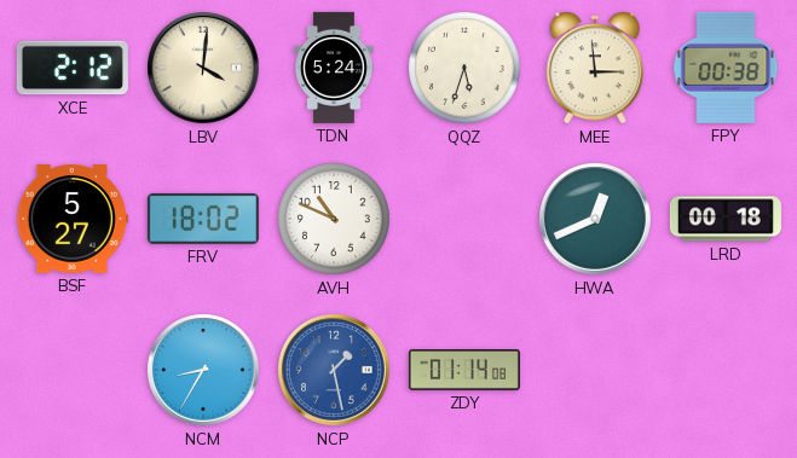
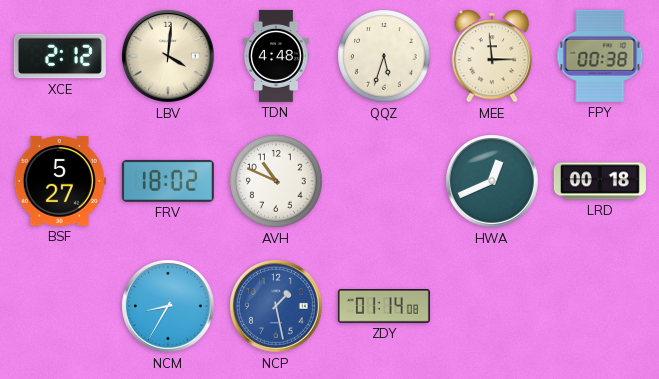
TDN: 5:24 -> 4:48
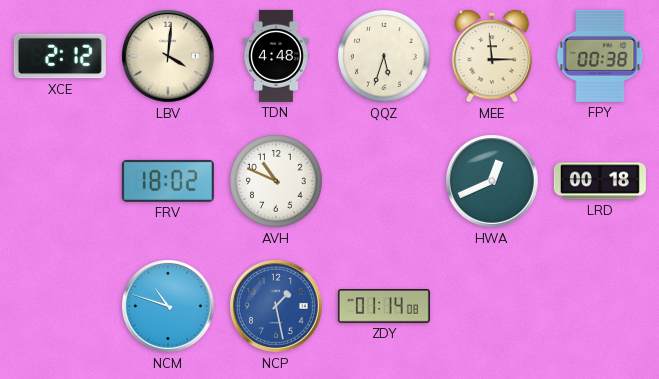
BSF: 5:27 -> none
NCM: 8:35 -> 10:48
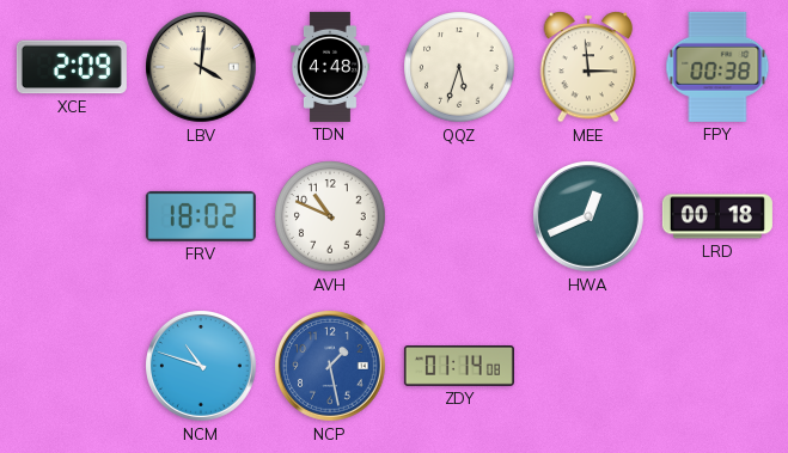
XCE: 2:12 -> 2:09
